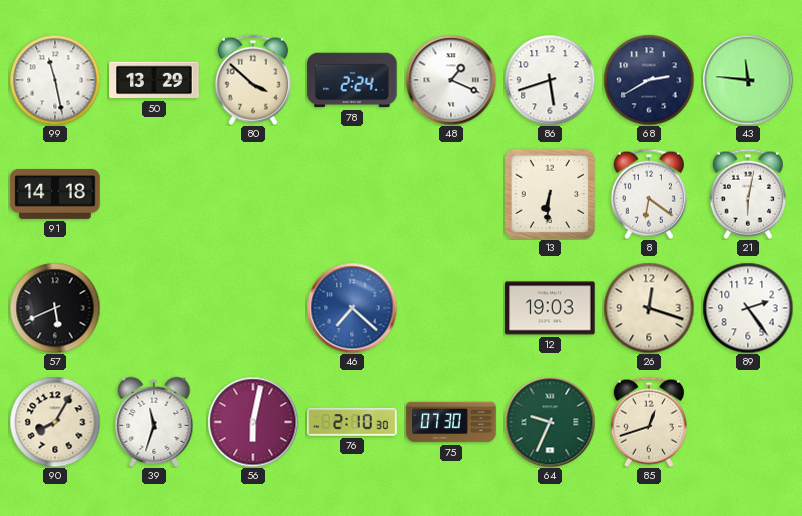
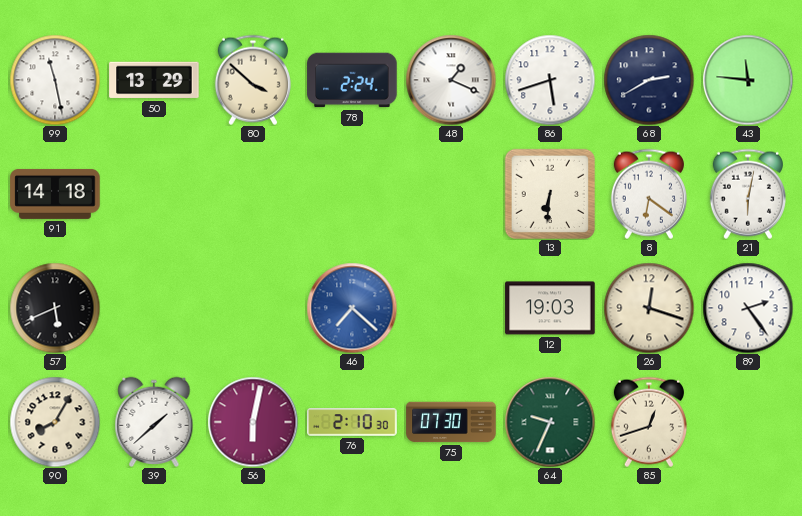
39: 11:33 -> 1:38
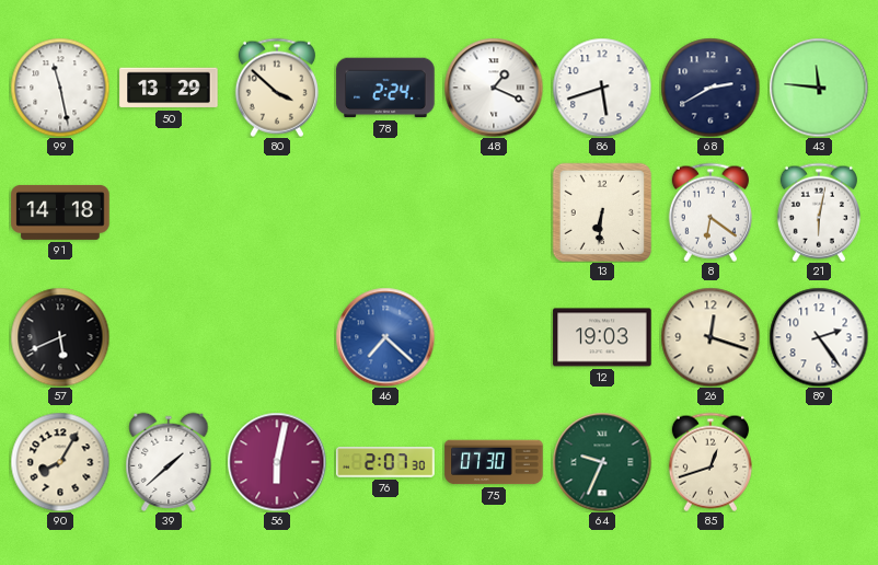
76: 2:10 -> 2:07
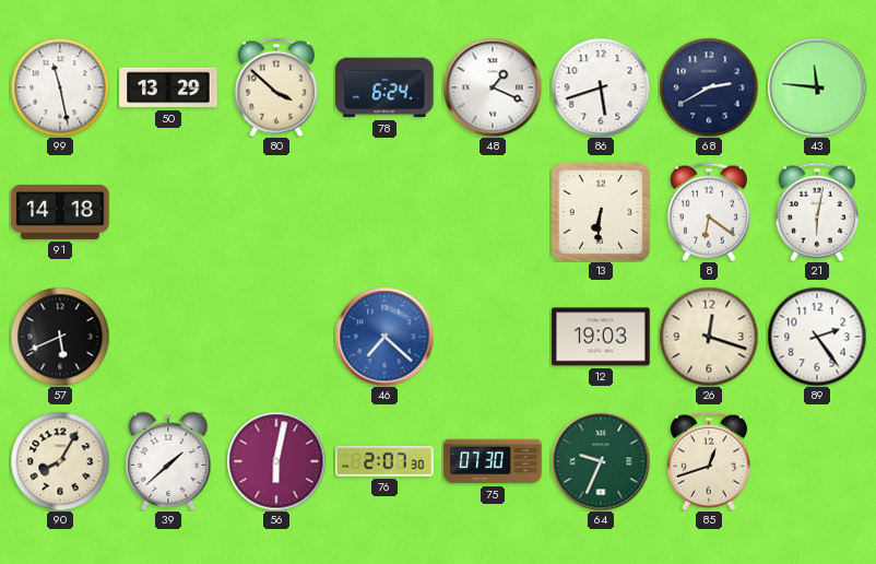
78: 2:24 -> 6:24
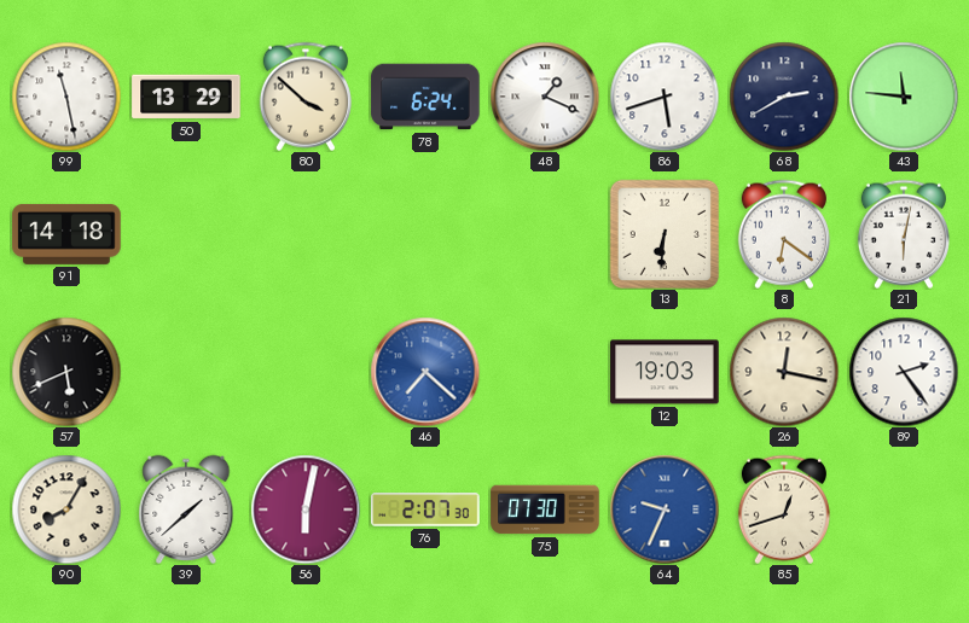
26: 12:18 -> 12:17
64 dial: green -> blue
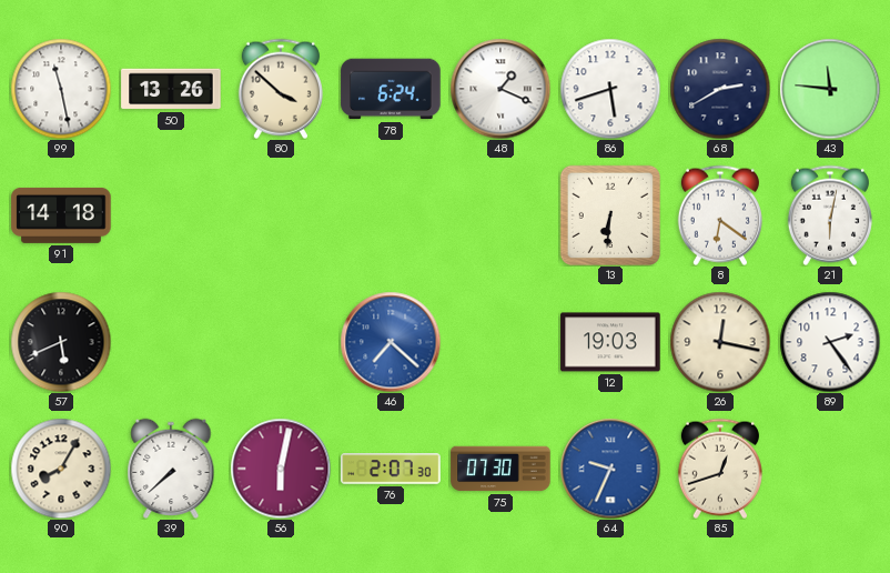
50: 13:29 -> 13:26
39: 1:38 -> 7:38
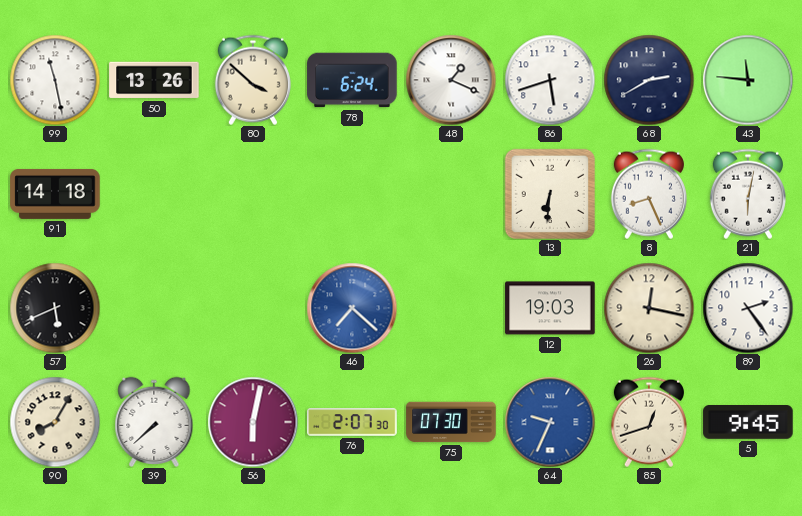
8: 6:21 -> 8:26
5: none -> 9:45
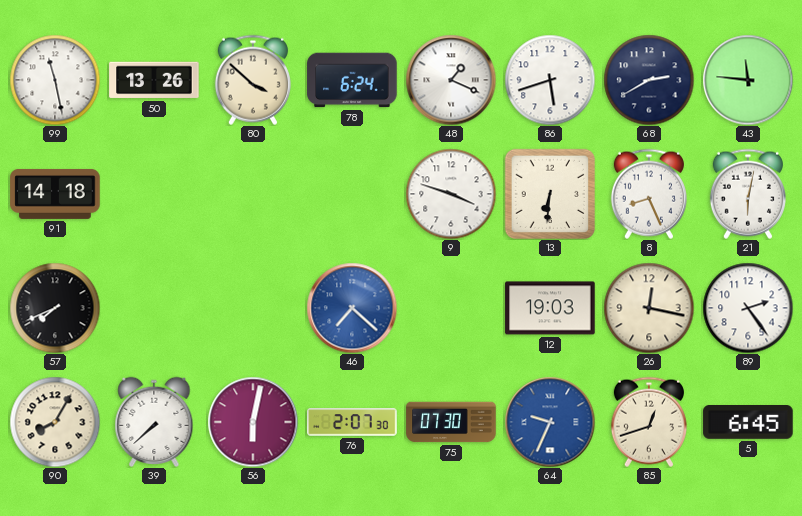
9: none -> 3:48
57: 5:41 -> 7:41
5: 9:45 -> 6:45
